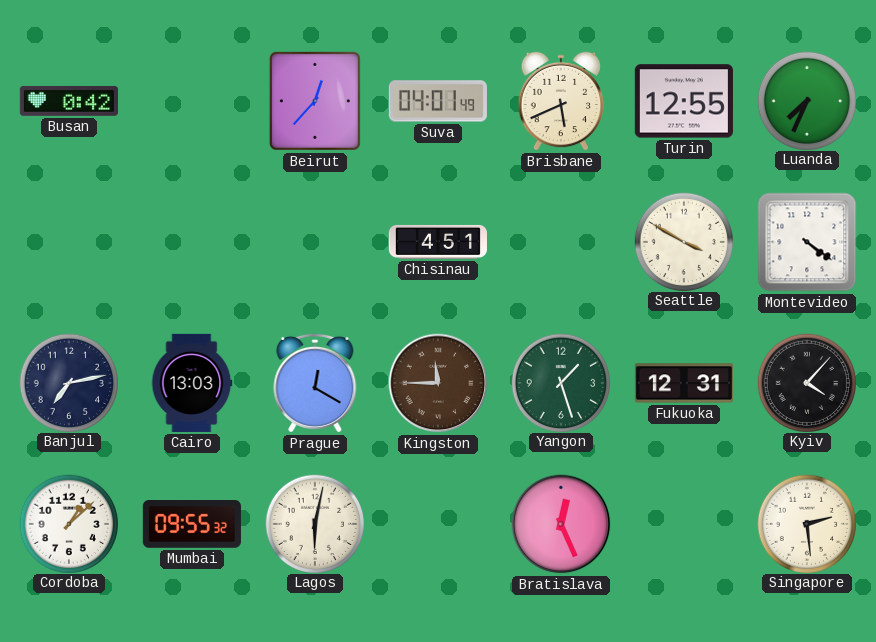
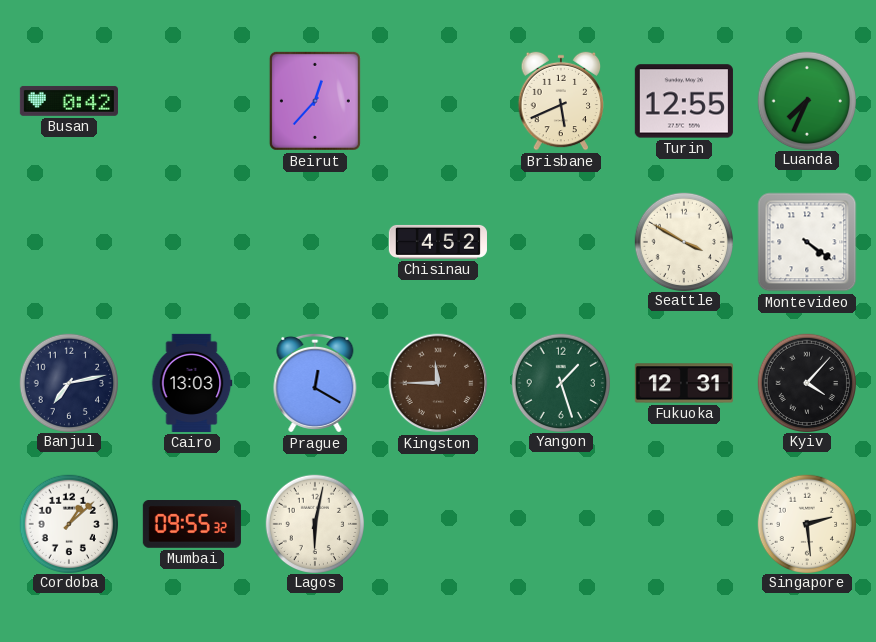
Suva: 04:01 -> none
Chisinau: 4:51 -> 4:52
Bratislava: 12:26 -> none
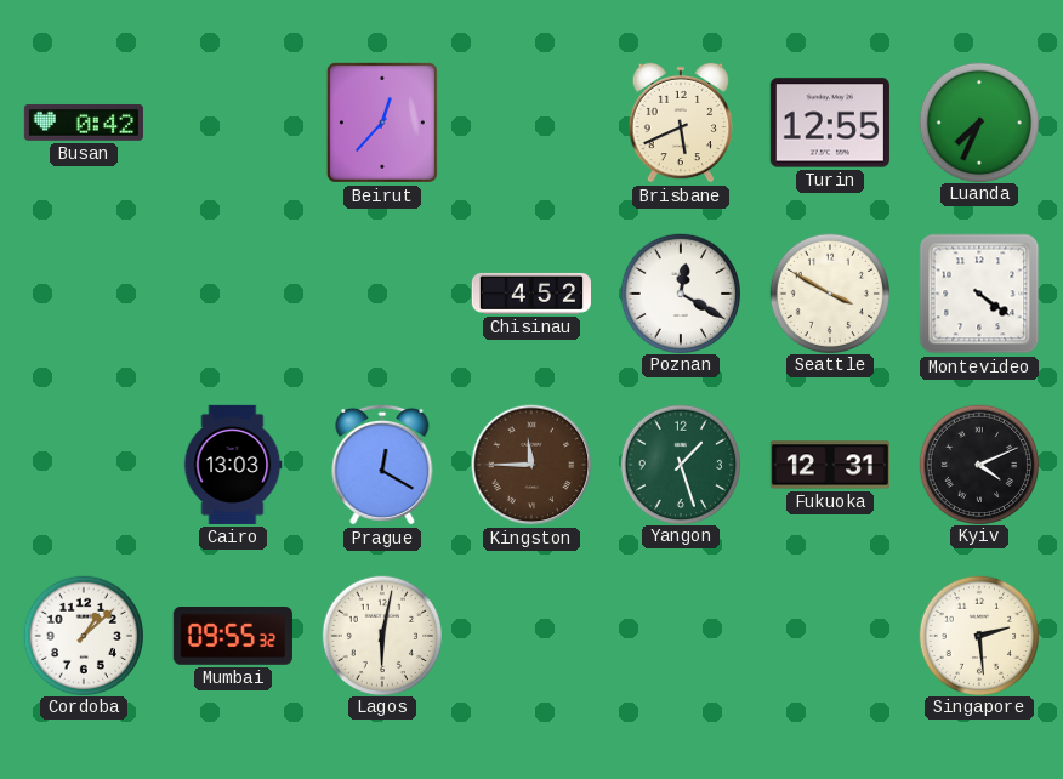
Poznan: none -> 12:20
Banjul: 7:13 -> none
Kyiv: 4:07 -> 4:11
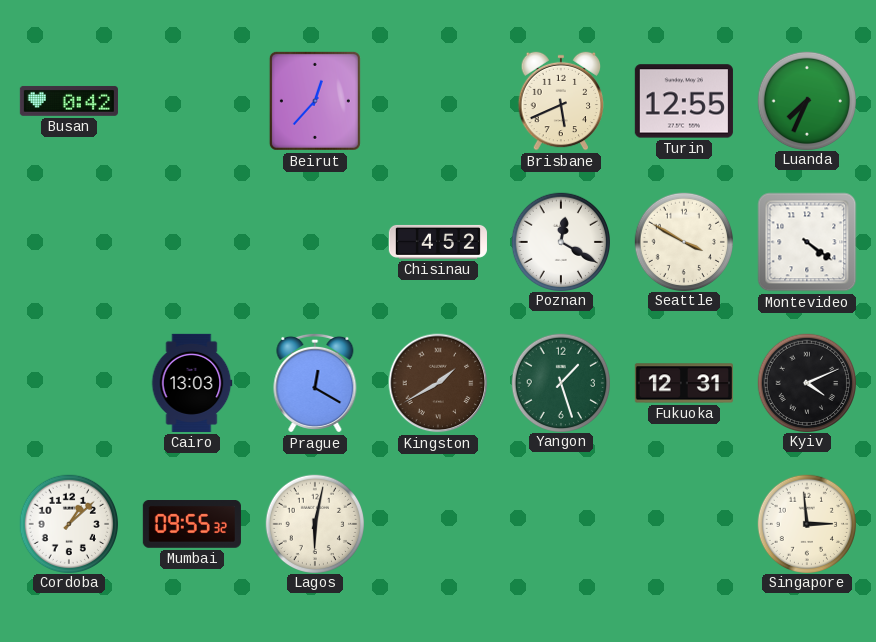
Kingston: 11:45 -> 1:40
Singapore: 2:29 -> 2:59
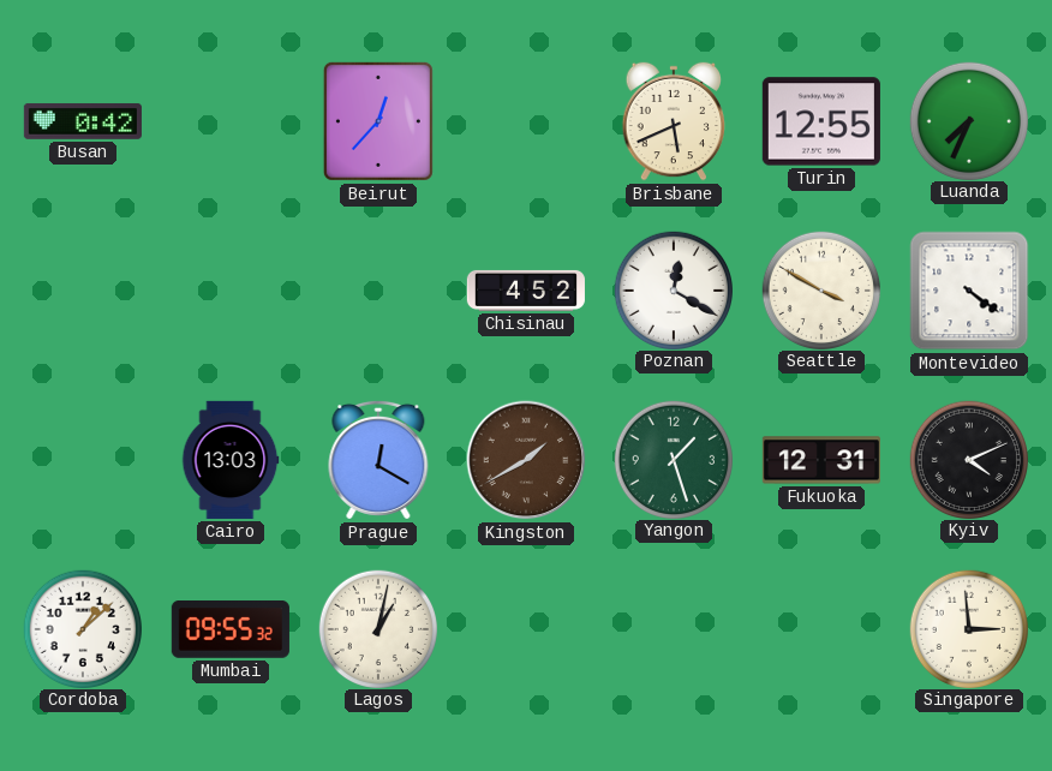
Lagos: 6:02 -> 1:02
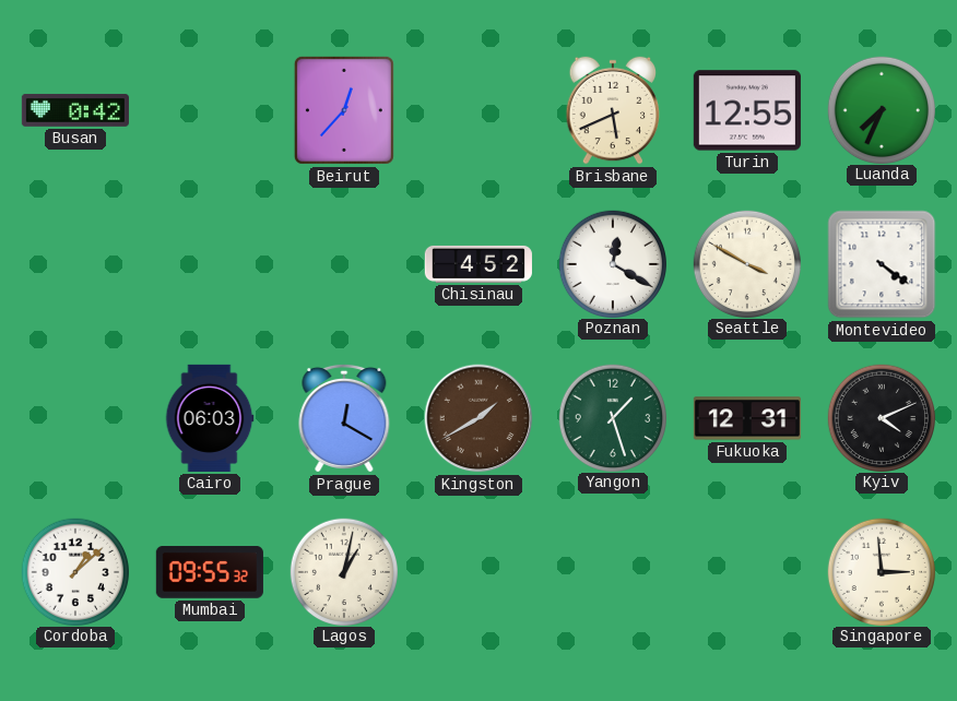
Cairo: 13:03 -> 06:03
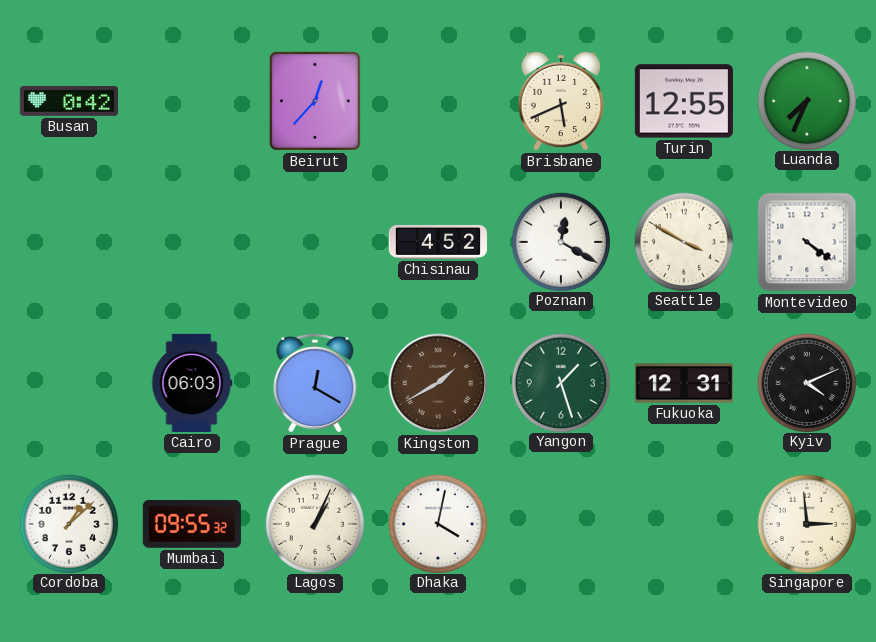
Lagos: 1:02 -> 1:04
Dhaka: none -> 4:02
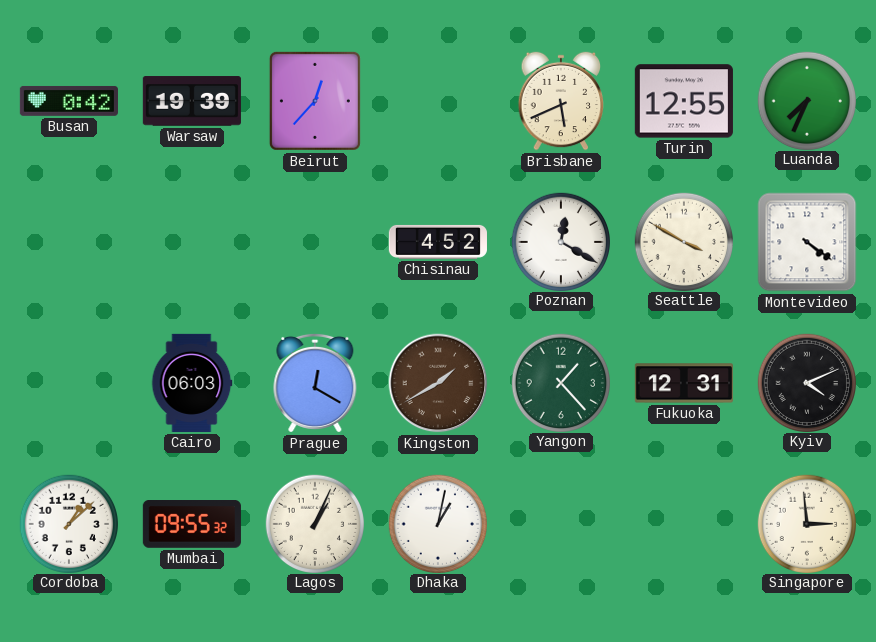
Warsaw: none -> 19:39
Yangon: 1:27 -> 1:23
Dhaka: 4:02 -> 1:02
